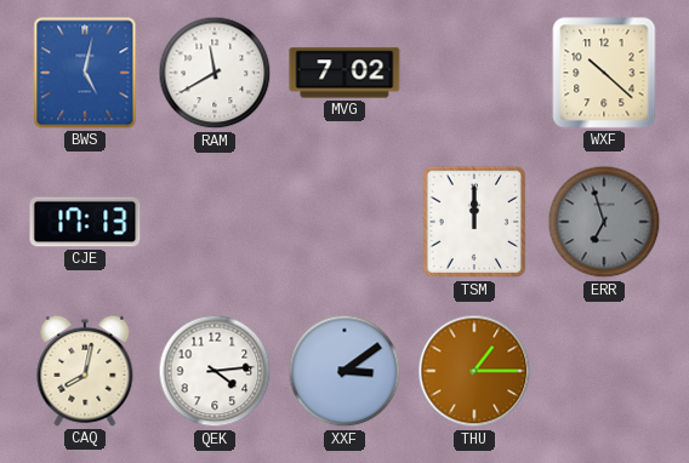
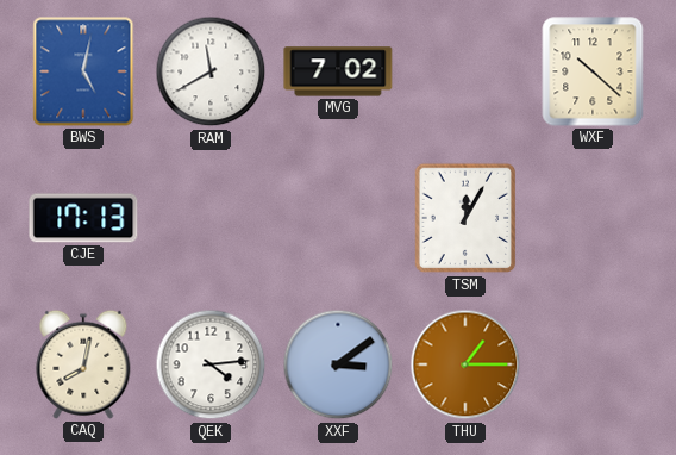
TSM: 12:00 -> 12:05
ERR: 6:57 -> none
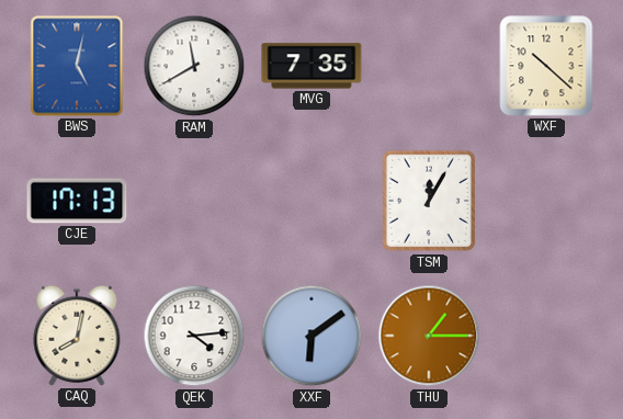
MVG: 7:02 -> 7:35
XXF: 3:09 -> 6:09
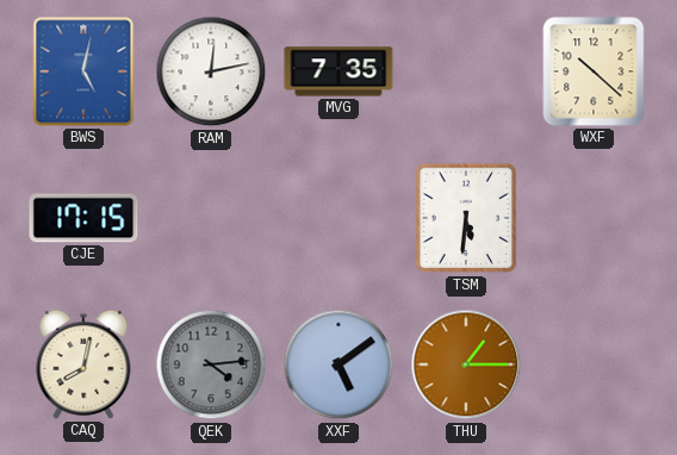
RAM: 11:40 -> 12:13
CJE: 17:13 -> 17:15
TSM: 12:05 -> 5:31
QEK dial: white -> grey
XXF: 6:09 -> 5:09
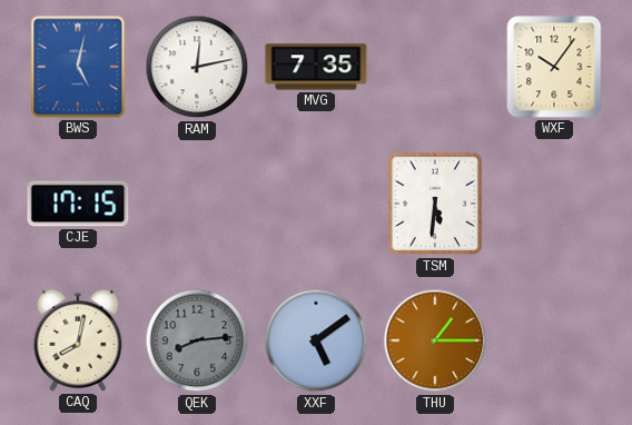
WXF: 10:22 -> 10:06
QEK: 4:14 -> 8:14
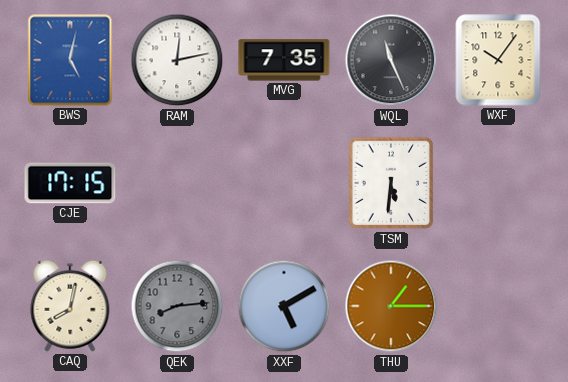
WQL: none -> 11:26
XXF: 5:09 -> 5:10
